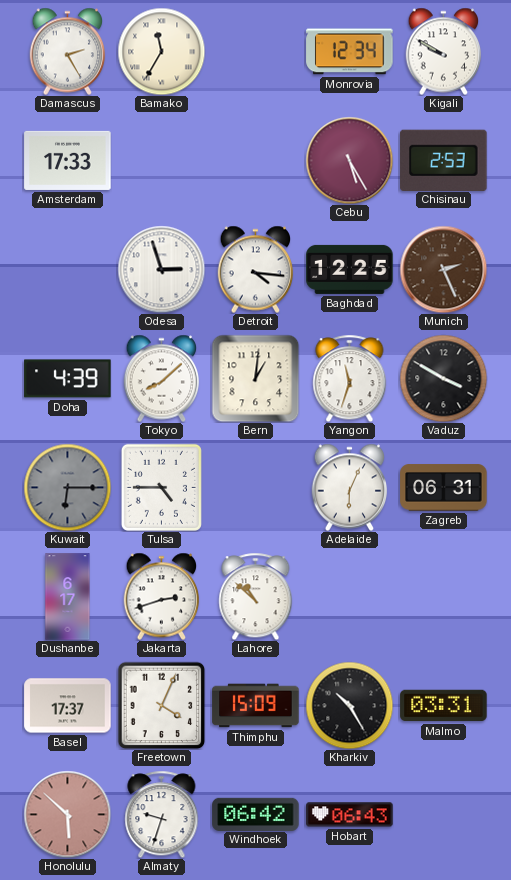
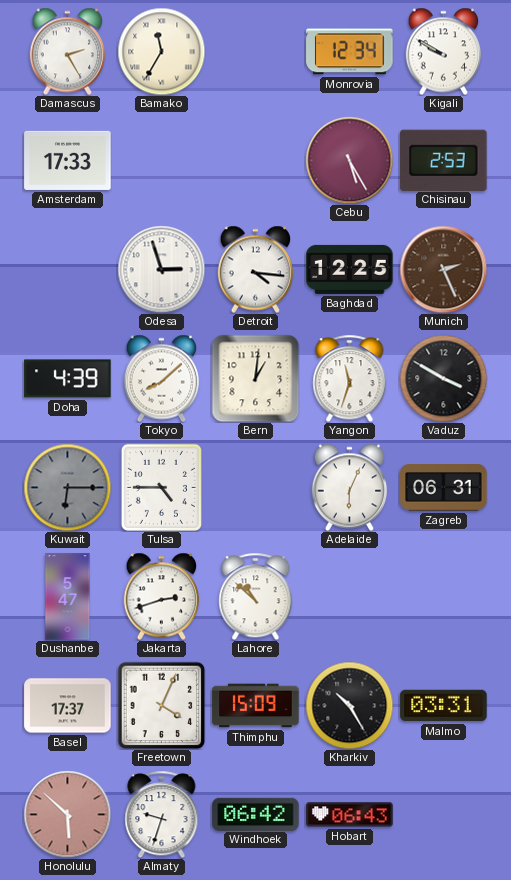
Dushanbe: 6:17 -> 5:47
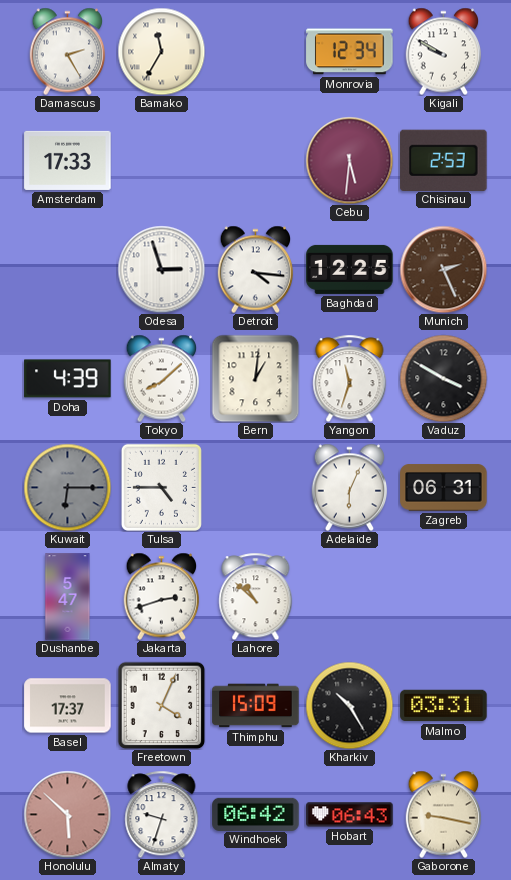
Cebu: 5:25 -> 5:31
Gaborone: none -> 9:17
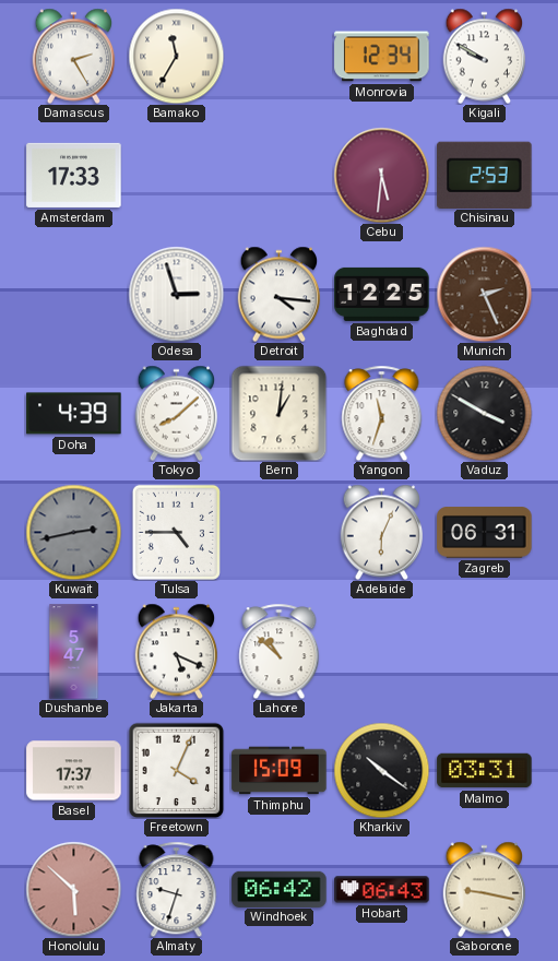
Kuwait: 6:15 -> 2:43
Jakarta: 2:42 -> 5:19
Kharkiv: 10:25 -> 10:21
